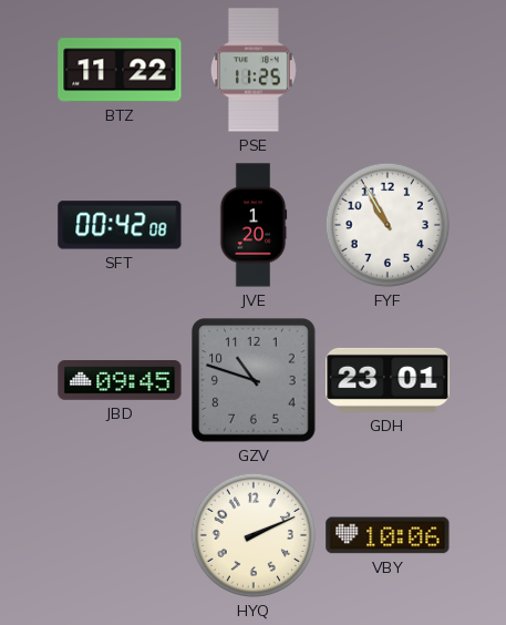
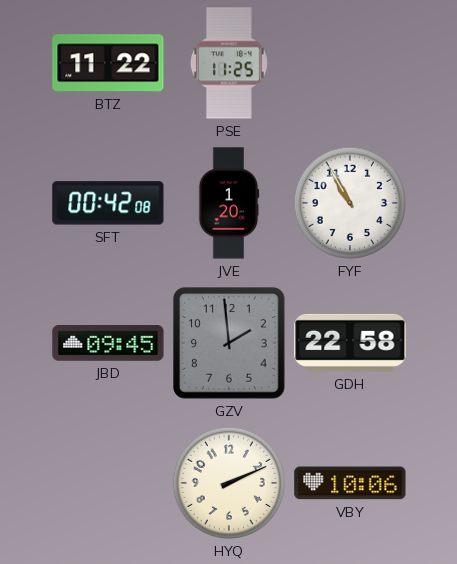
GZV: 10:48 -> 1:59
GDH: 23:01 -> 22:58
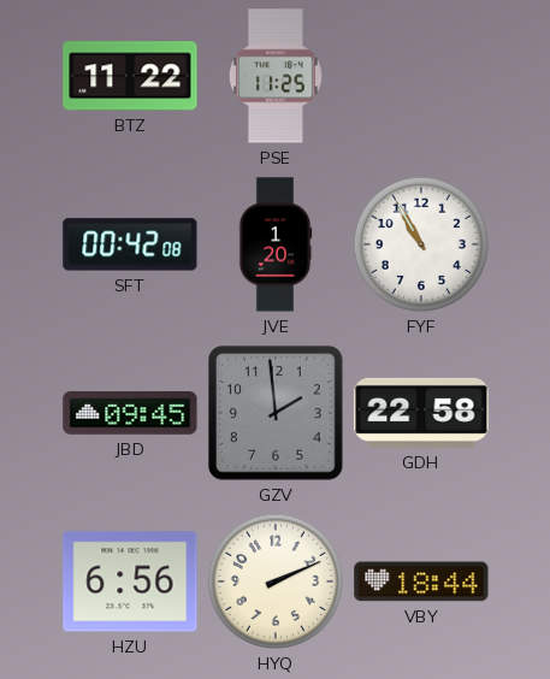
HZU: none -> 6:56
VBY: 10:06 -> 18:44
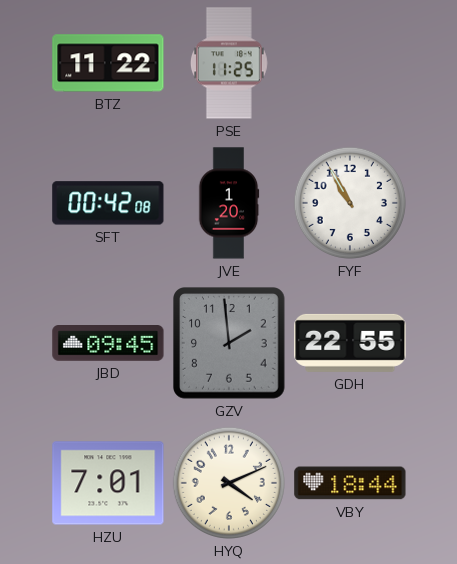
GDH: 22:58 -> 22:55
HZU: 6:56 -> 7:01
HYQ: 2:11 -> 4:11
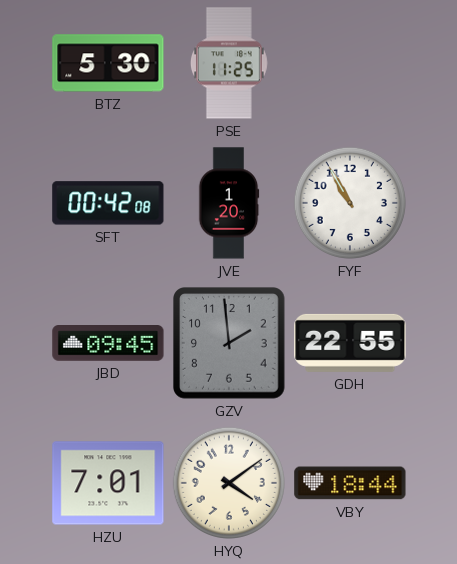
BTZ: 11:22 -> 5:30
HYQ: 4:11 -> 4:09
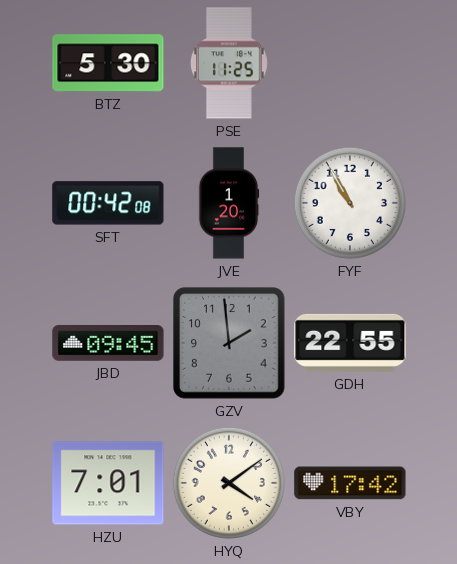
VBY: 18:44 -> 17:42
